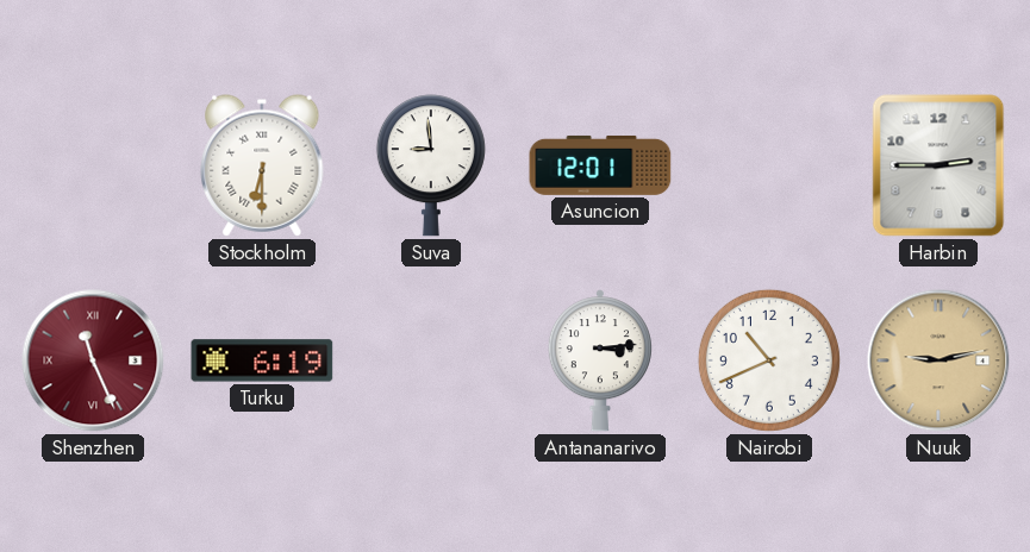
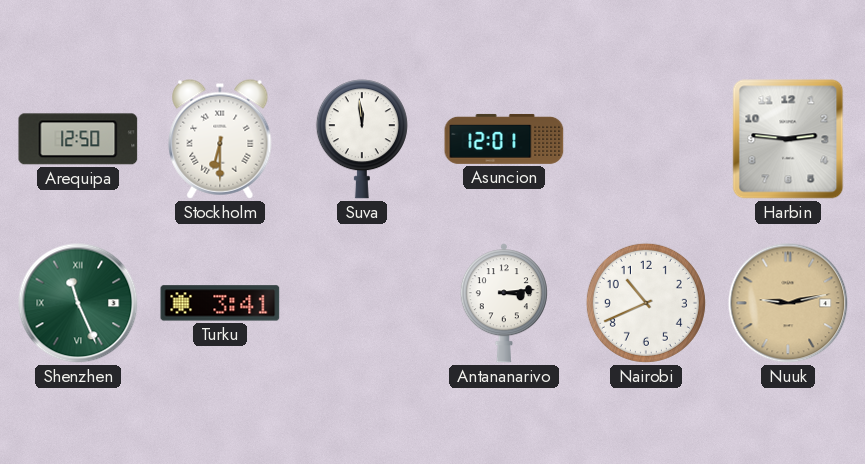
Arequipa: none -> 12:50
Suva: 8:59 -> 11:59
Harbin: 2:45 -> 2:46
Shenzhen dial: burgundy -> green
Turku: 6:19 -> 3:41
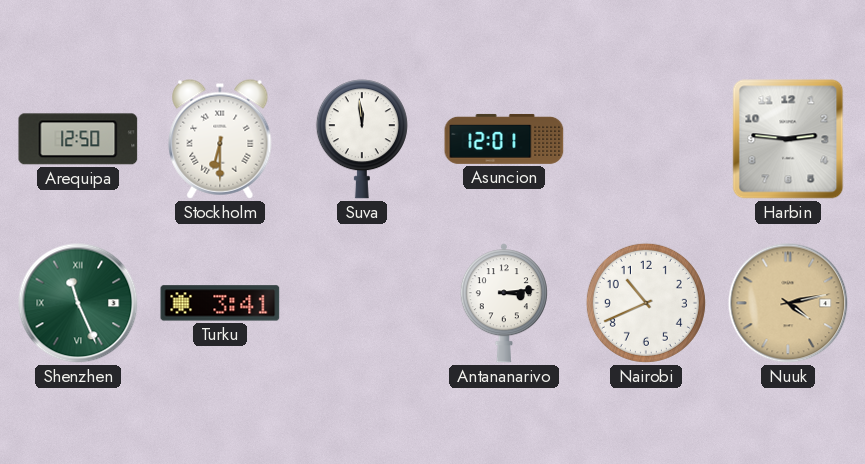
Nuuk: 9:13 -> 4:13
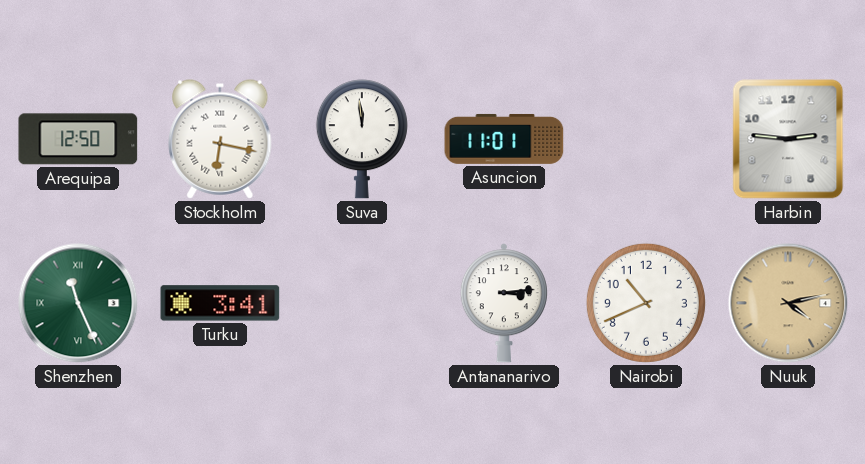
Stockholm: 6:30 -> 6:17
Asuncion: 12:01 -> 11:01
